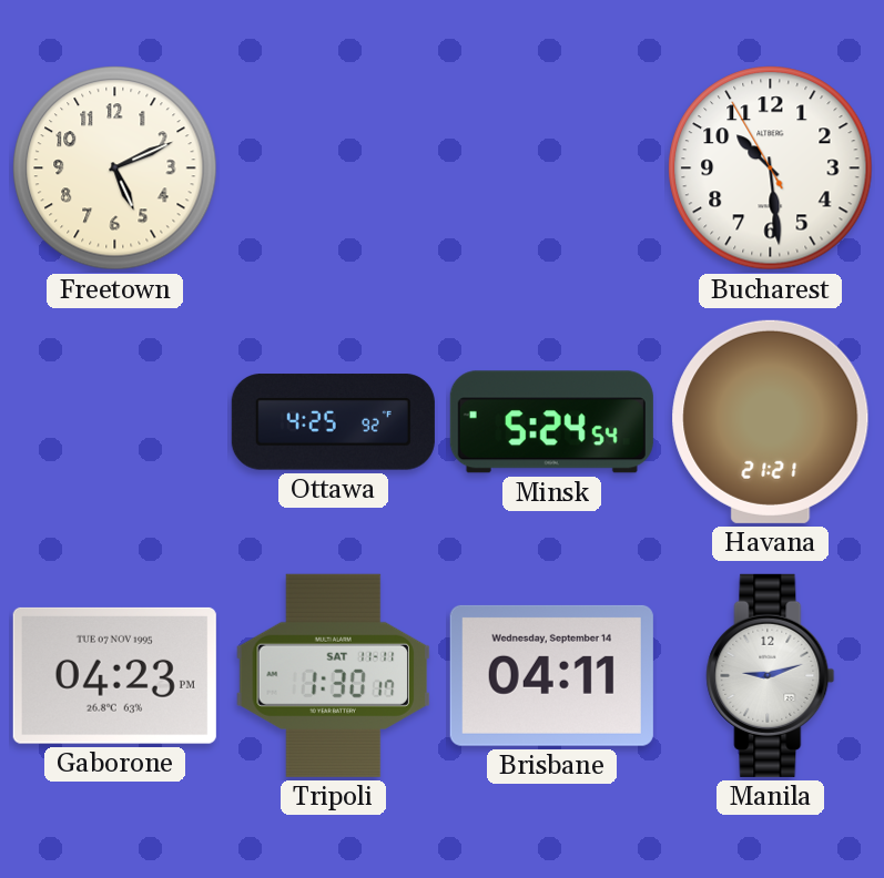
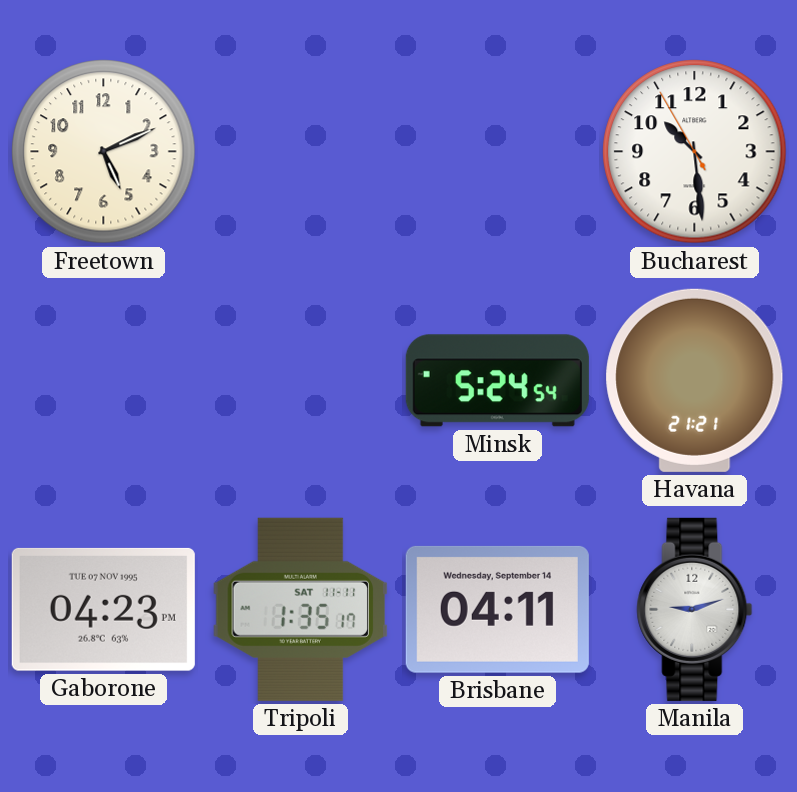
Ottawa: 4:25 -> none
Tripoli: 1:30 -> 1:35
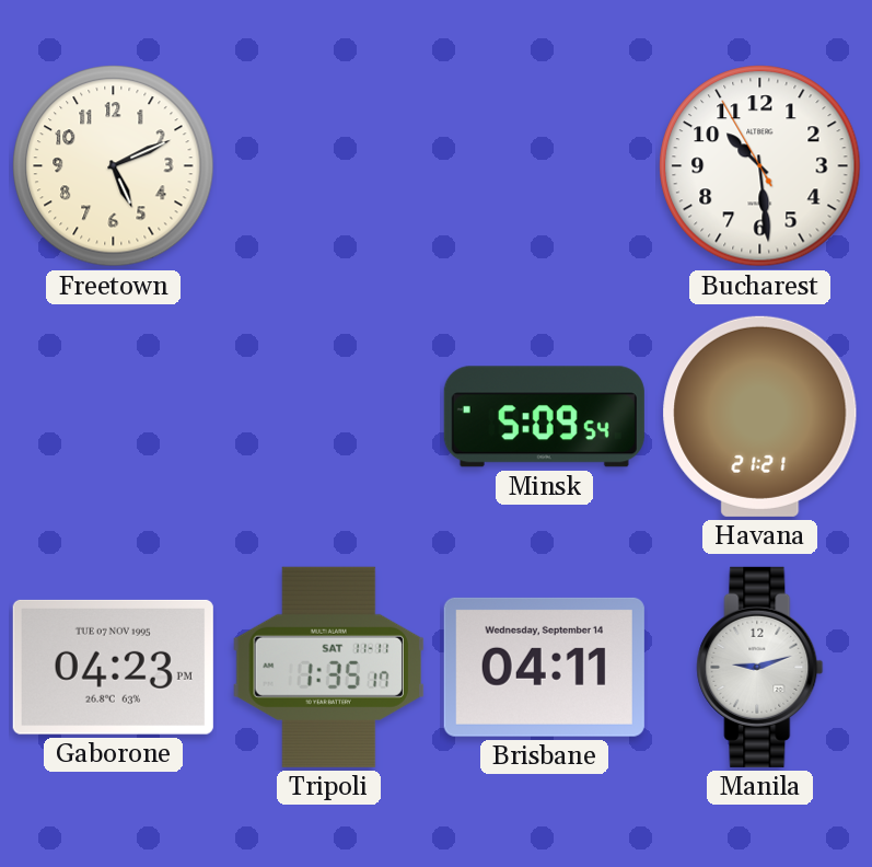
Minsk: 5:24 -> 5:09
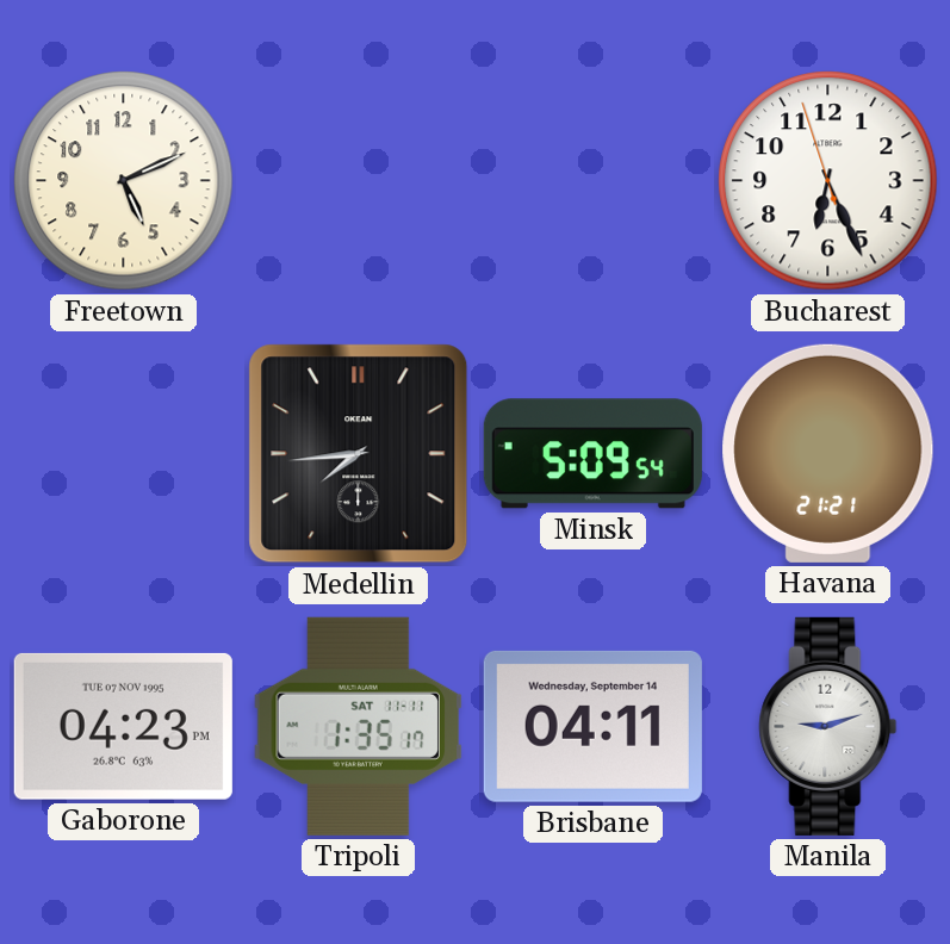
Bucharest: 10:28 -> 6:25
Medellin: none -> 7:44
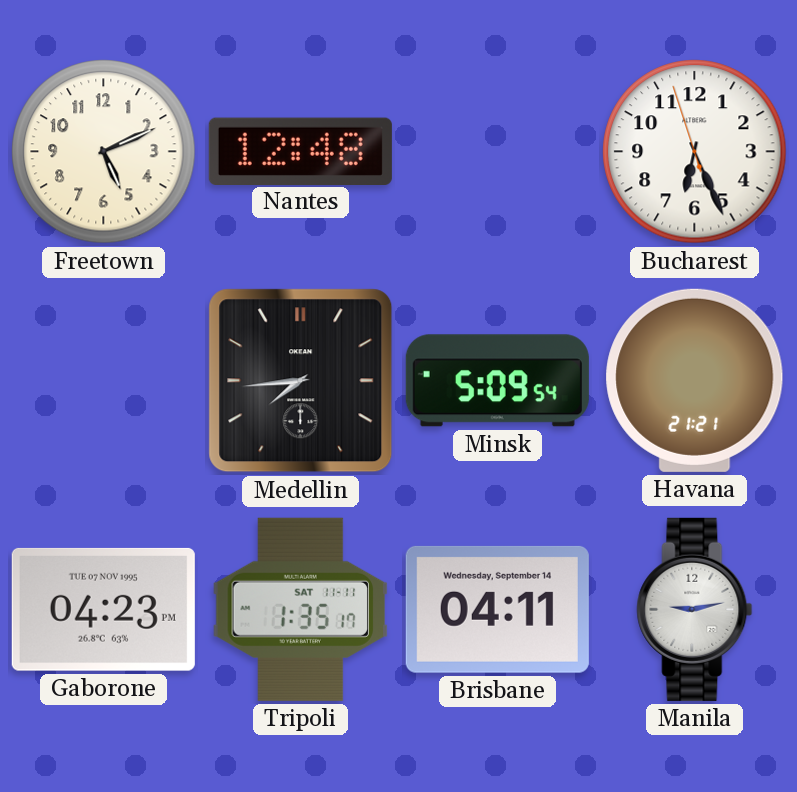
Nantes: none -> 12:48
Manila: 9:12 -> 9:13
